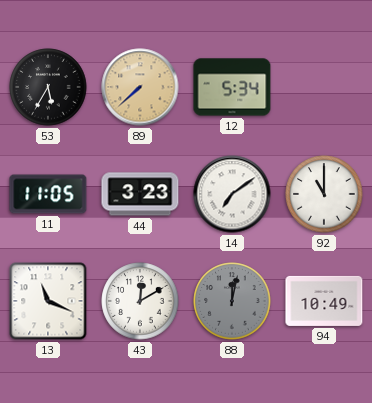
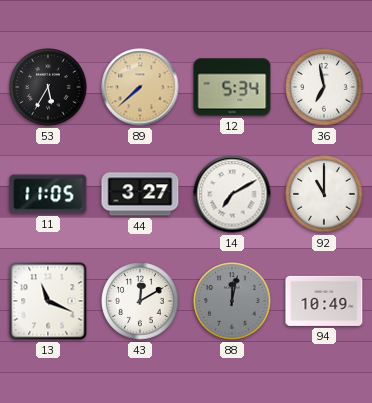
36: none -> 6:58
44: 3:23 -> 3:27
14: 7:09 -> 7:10
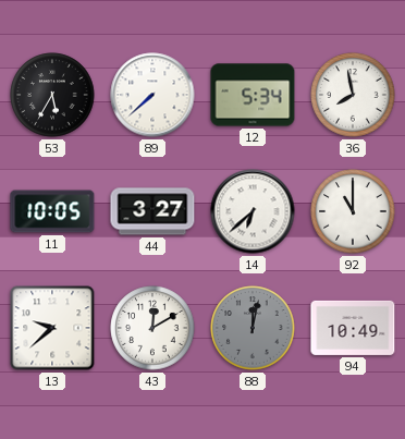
89 dial: champagne -> white
36: 6:58 -> 7:58
11: 11:05 -> 10:05
14: 7:10 -> 6:38
13: 11:19 -> 9:38
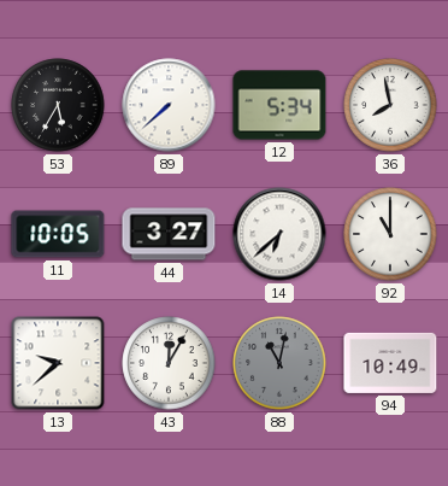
43: 12:10 -> 12:05
88: 12:02 -> 11:02
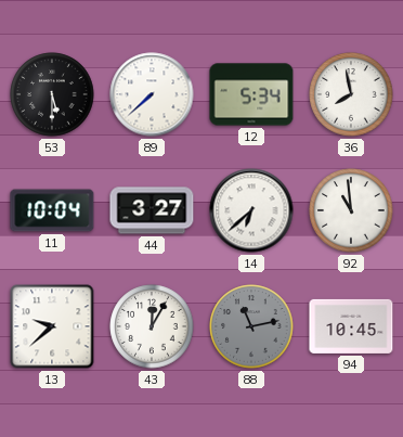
53: 5:35 -> 5:30
11: 10:05 -> 10:04
92: 11:00 -> 10:59
88: 11:02 -> 11:13
94: 10:49 -> 10:45
